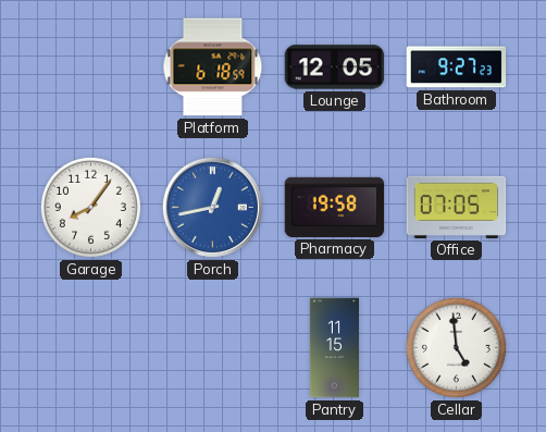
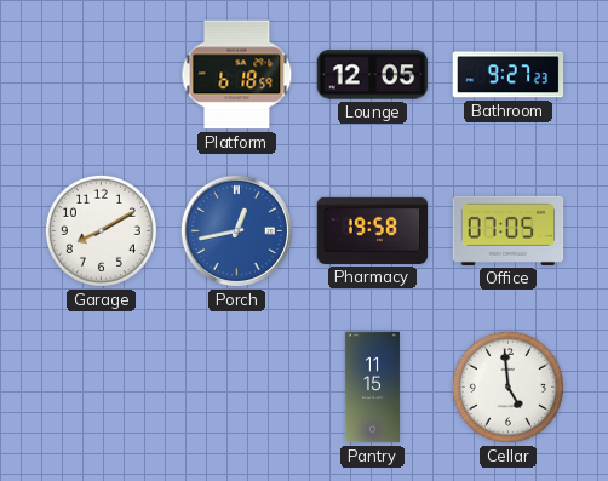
Garage: 8:06 -> 8:10
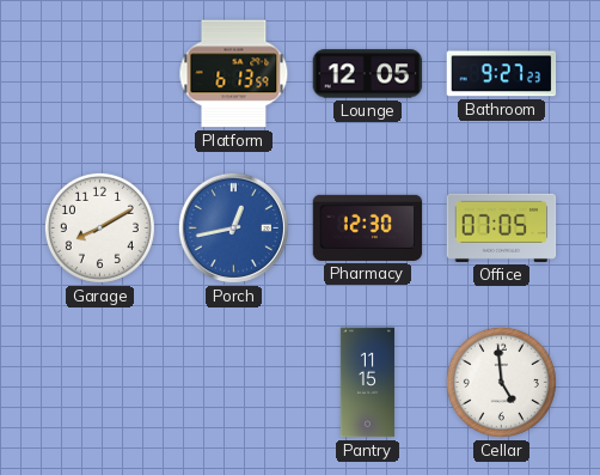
Platform: 6:18 -> 6:13
Pharmacy: 19:58 -> 12:30
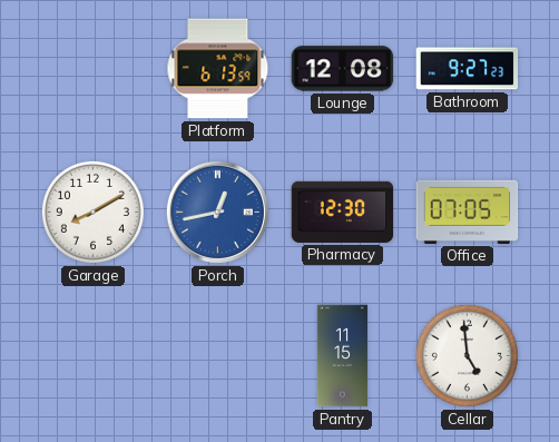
Lounge: 12:05 -> 12:08
